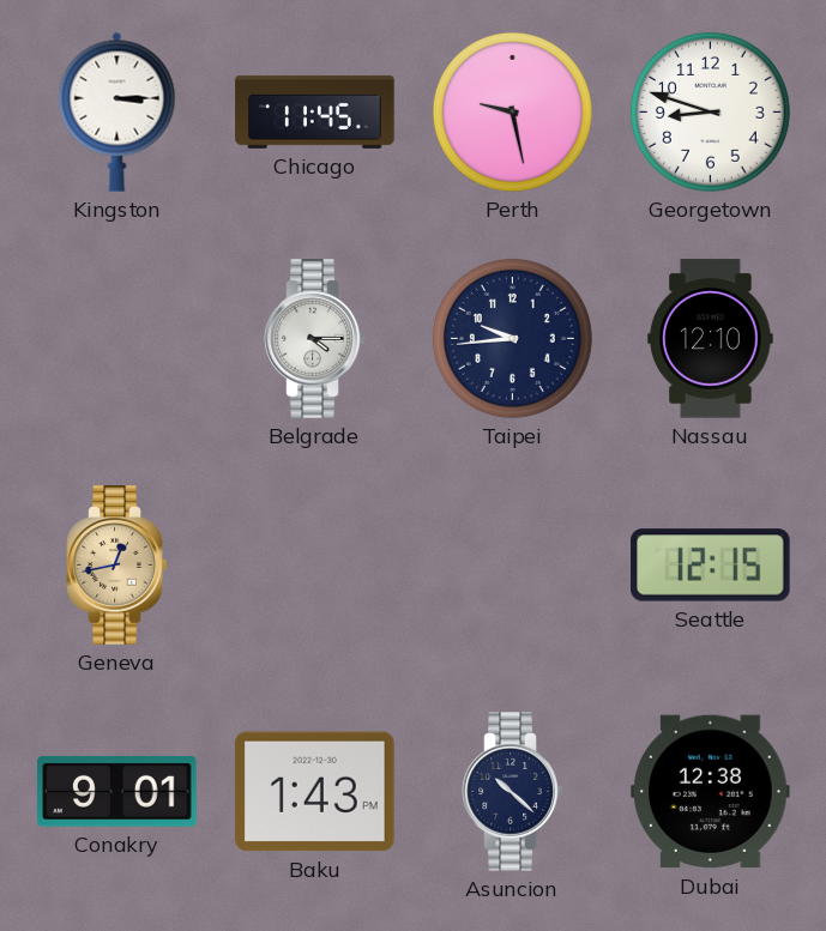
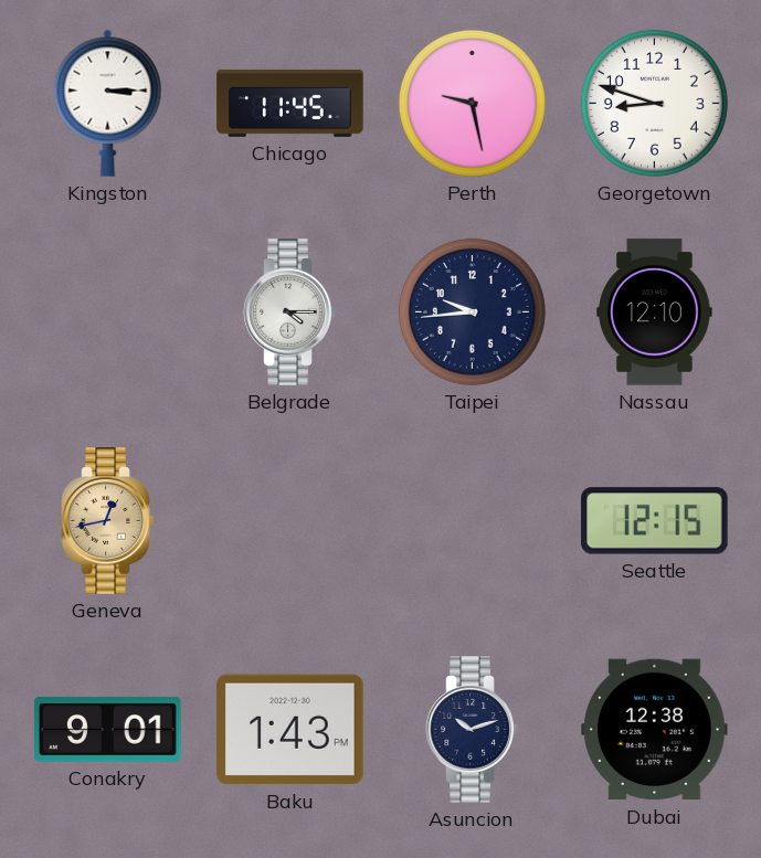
Asuncion: 10:22 -> 10:12
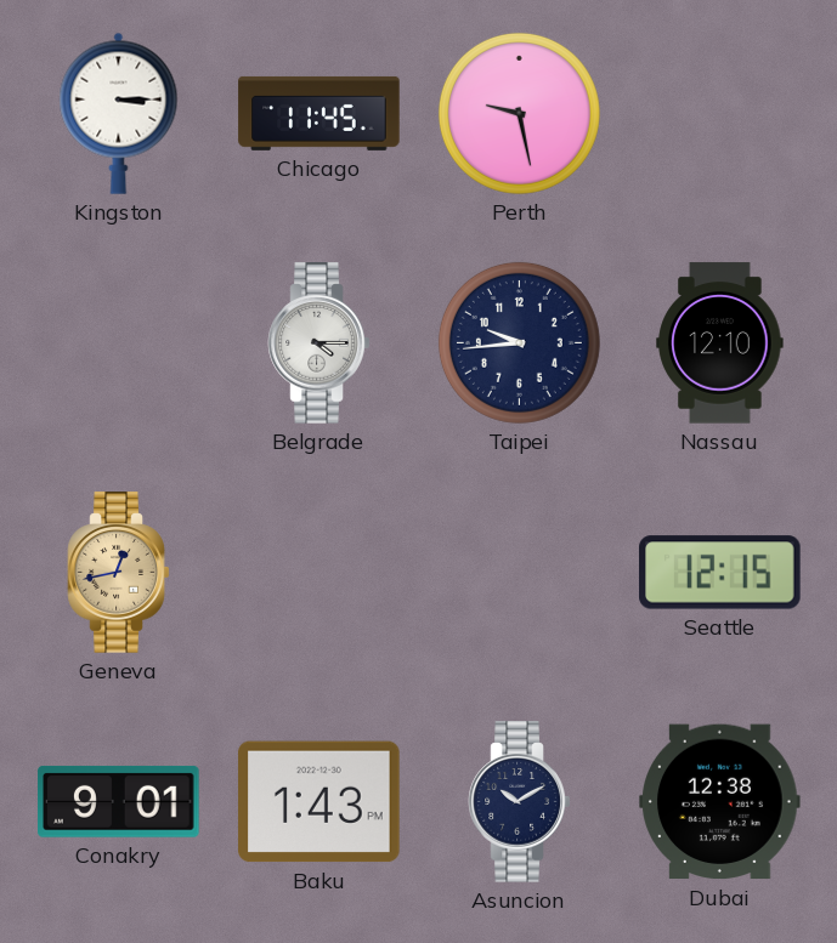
Georgetown: 8:48 -> none
Asuncion: 10:12 -> 10:10
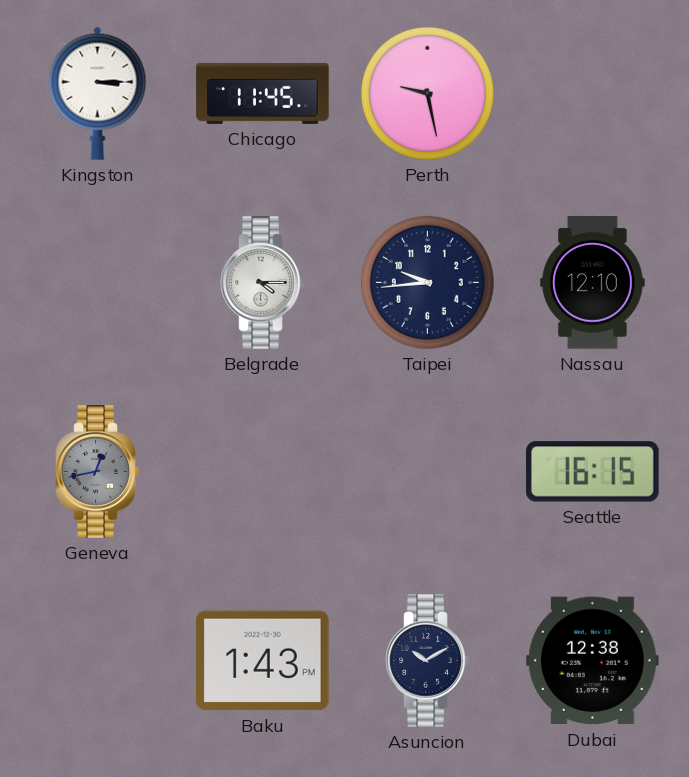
Geneva dial: champagne -> grey
Seattle: 12:15 -> 16:15
Conakry: 9:01 -> none
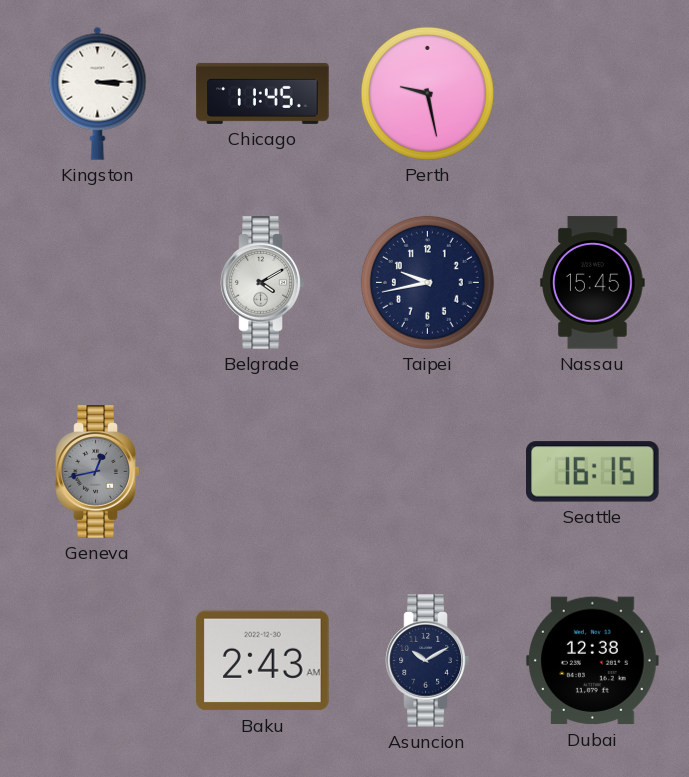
Belgrade: 4:15 -> 4:10
Taipei: 9:44 -> 9:43
Nassau: 12:10 -> 15:45
Baku: 1:43 -> 2:43
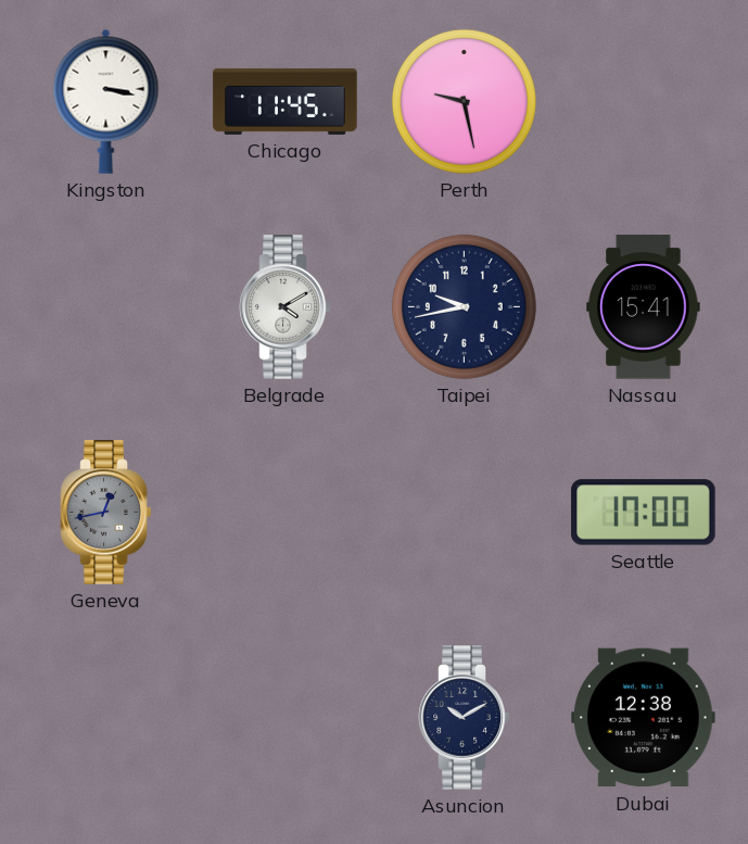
Kingston: 3:15 -> 3:17
Nassau: 15:45 -> 15:41
Seattle: 16:15 -> 17:00
Baku: 2:43 -> none
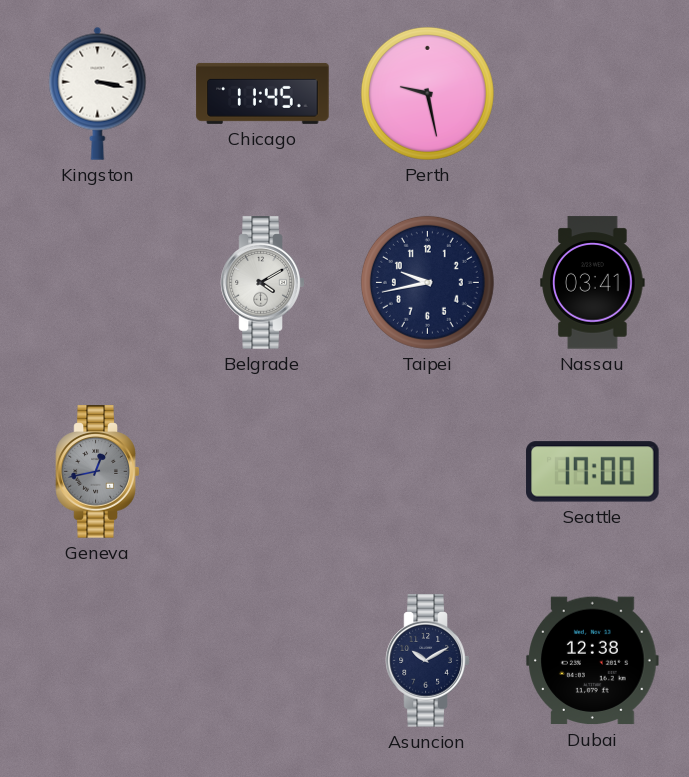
Nassau: 15:41 -> 03:41
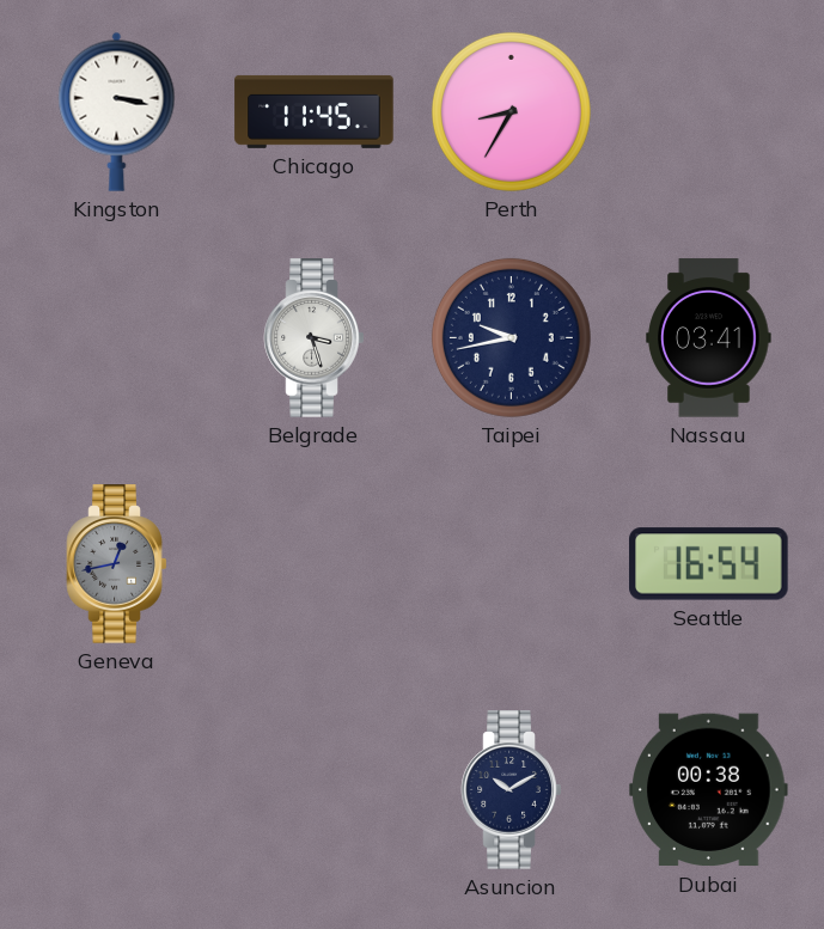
Perth: 9:28 -> 8:35
Belgrade: 4:10 -> 3:27
Seattle: 17:00 -> 16:54
Dubai: 12:38 -> 00:38
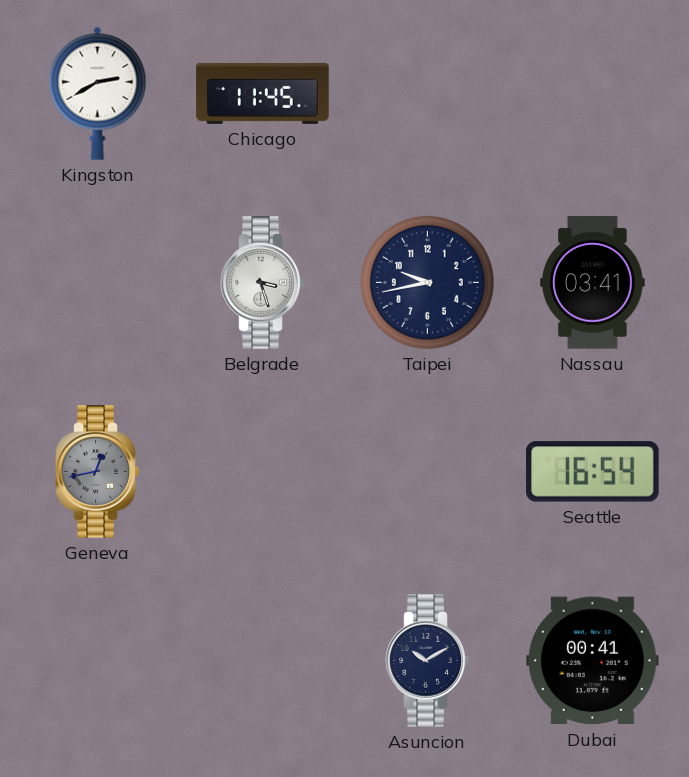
Kingston: 3:17 -> 2:40
Perth: 8:35 -> none
Dubai: 00:38 -> 00:41
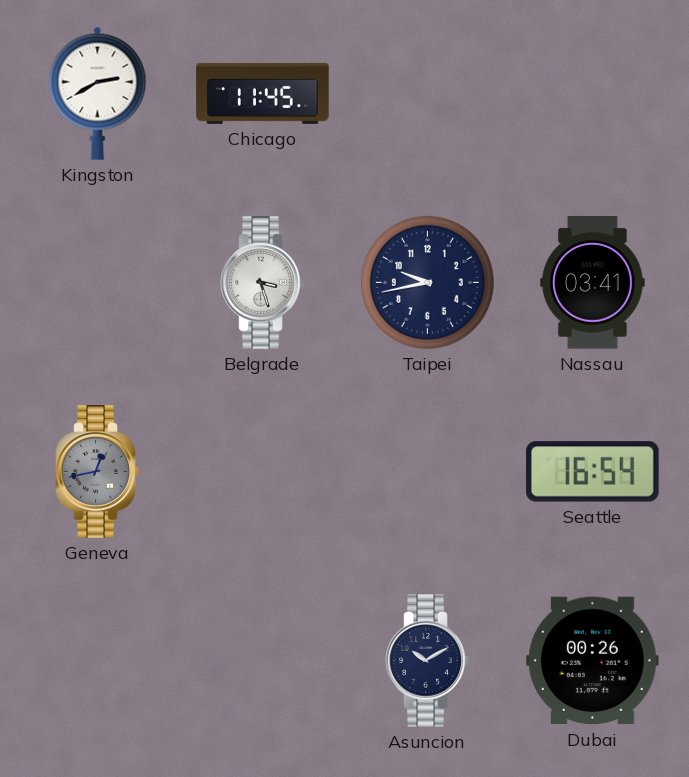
Dubai: 00:41 -> 00:26
